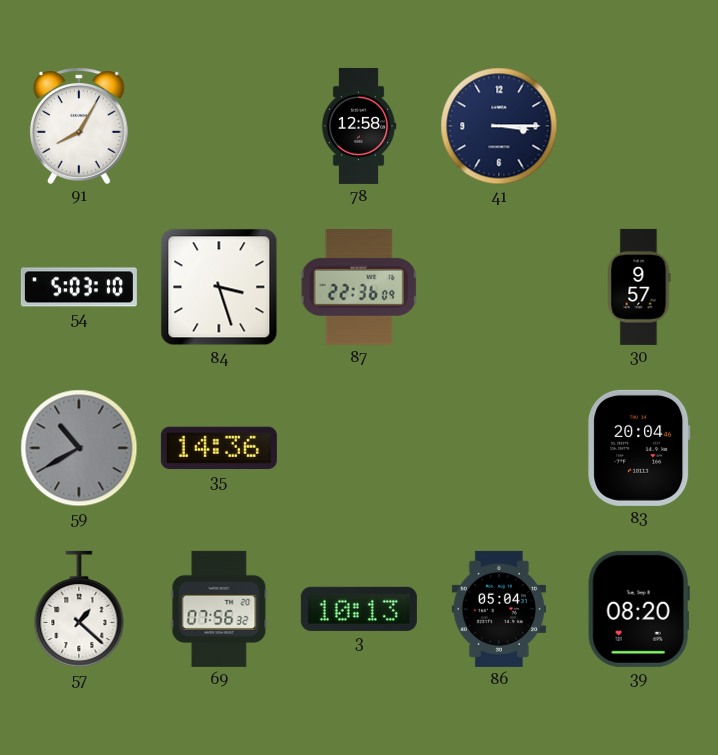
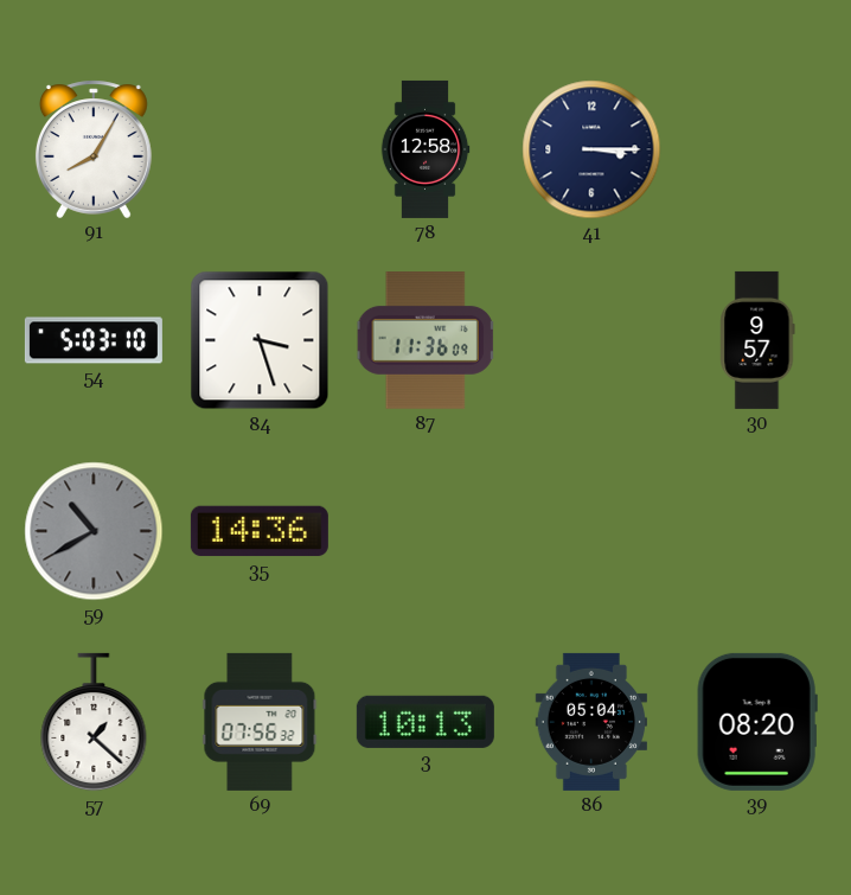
87: 22:36 -> 11:36
83: 20:04 -> none
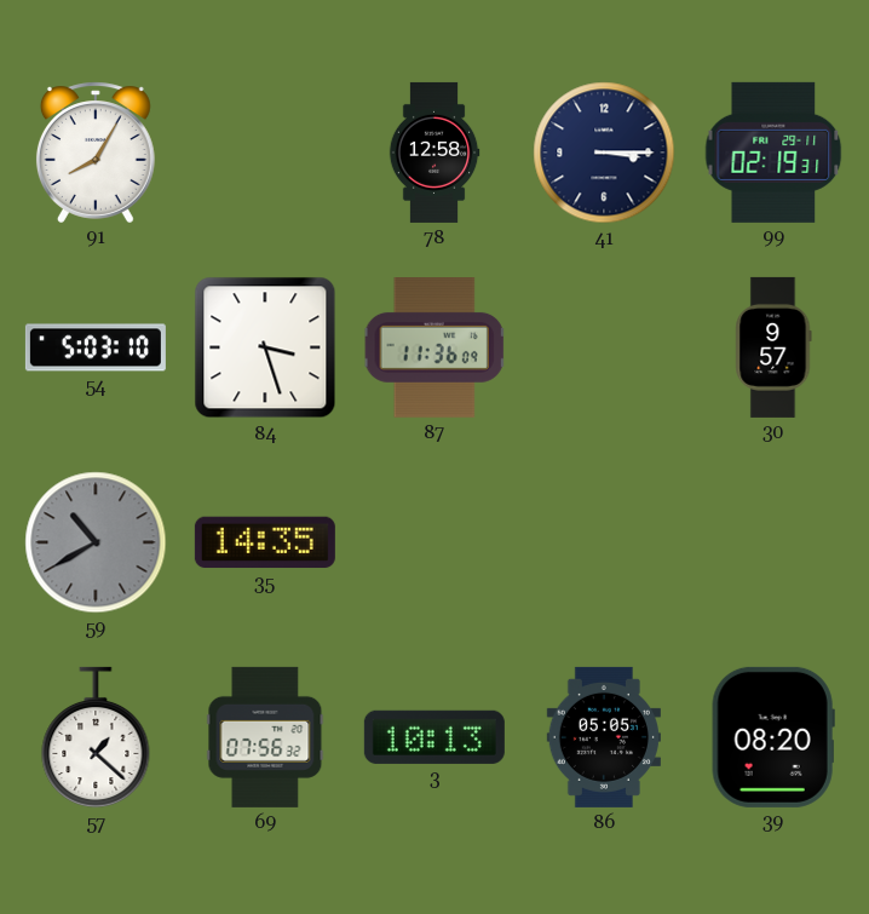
99: none -> 02:19
35: 14:36 -> 14:35
86: 05:04 -> 05:05
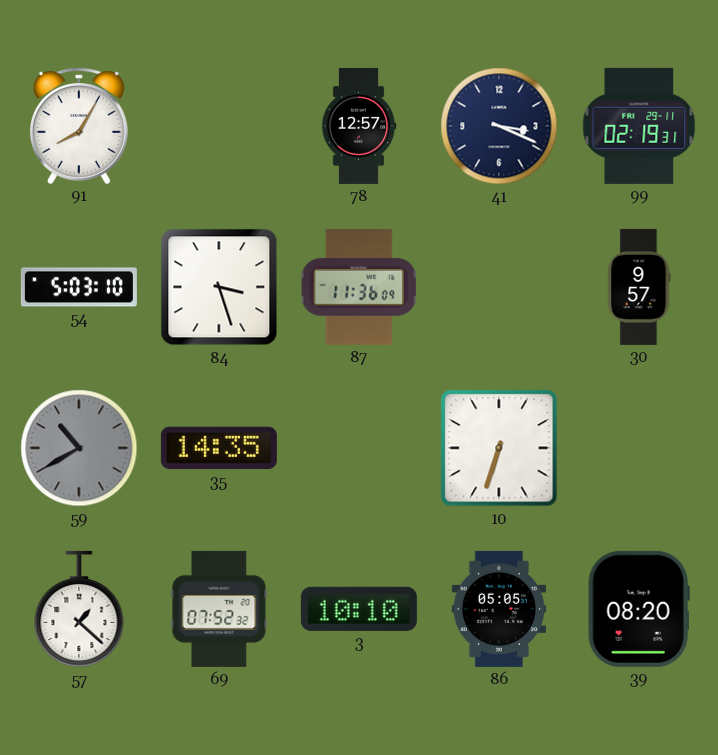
78: 12:58 -> 12:57
41: 3:15 -> 3:19
10: none -> 6:33
69: 07:56 -> 07:52
3: 10:13 -> 10:10
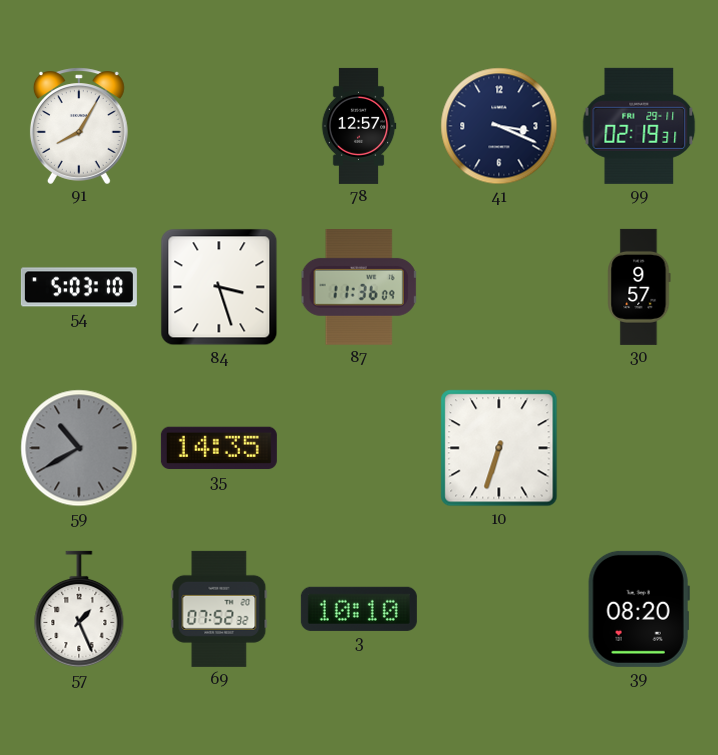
57: 1:22 -> 1:26
86: 05:05 -> none
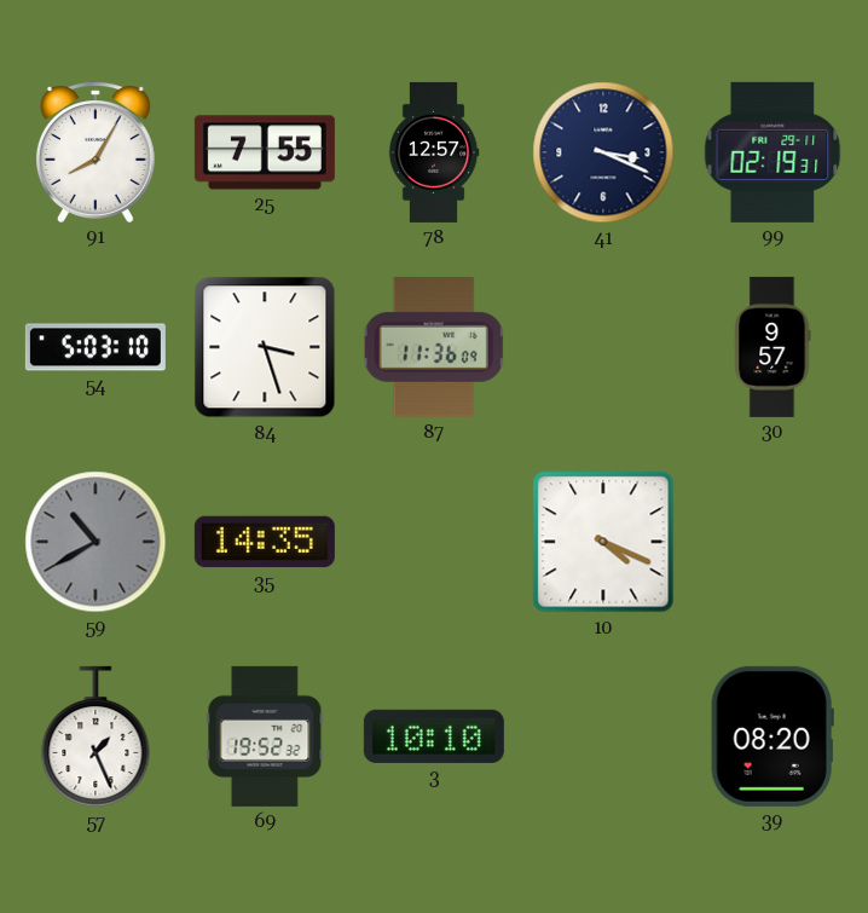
25: none -> 7:55
10: 6:33 -> 4:19
69: 07:52 -> 19:52
